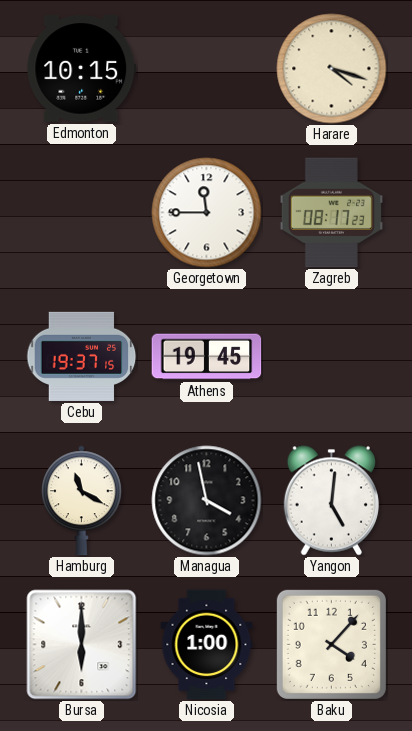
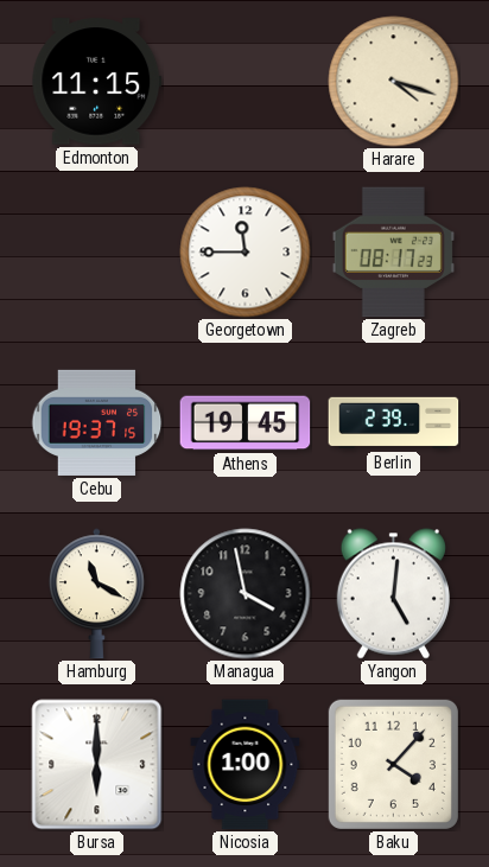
Edmonton: 10:15 -> 11:15
Berlin: none -> 2:39
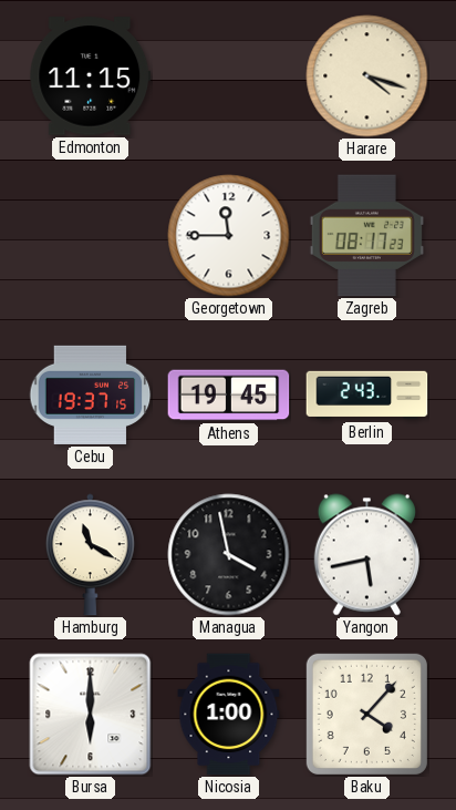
Berlin: 2:39 -> 2:43
Yangon: 5:01 -> 5:43
